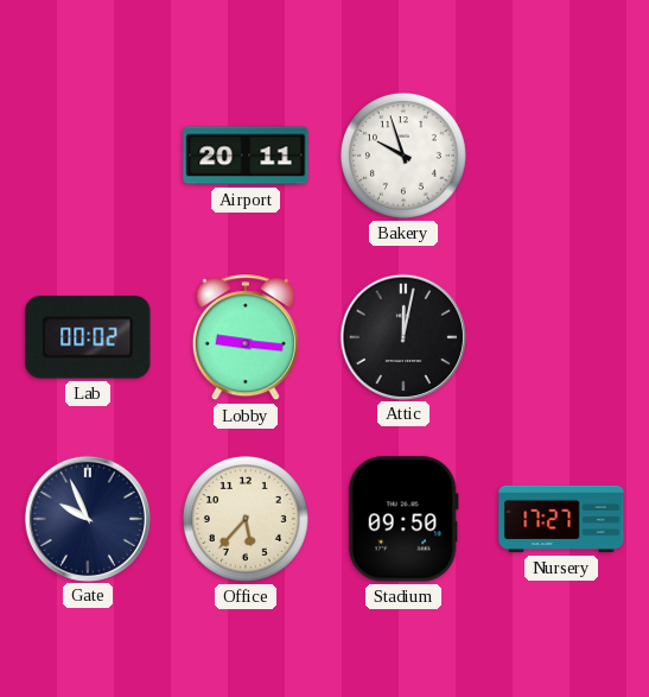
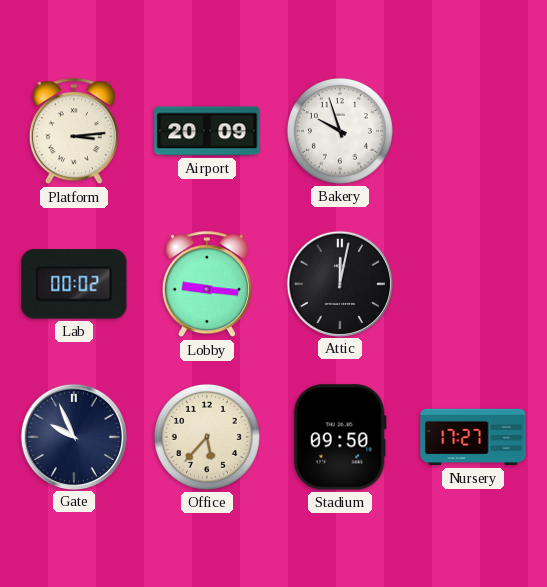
Platform: none -> 3:14
Airport: 20:11 -> 20:09
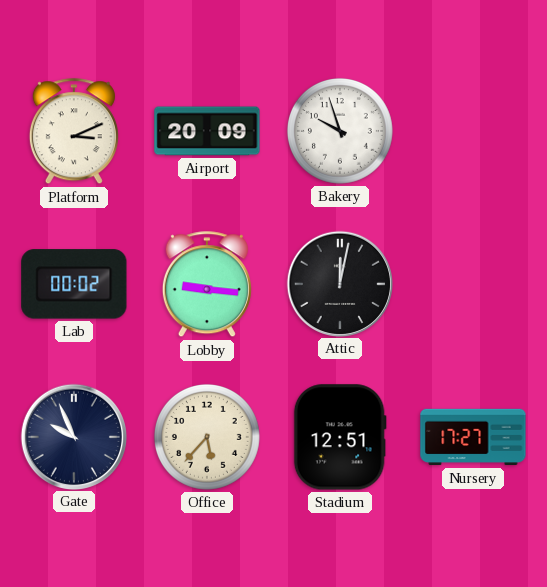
Platform: 3:14 -> 3:11
Stadium: 09:50 -> 12:51
